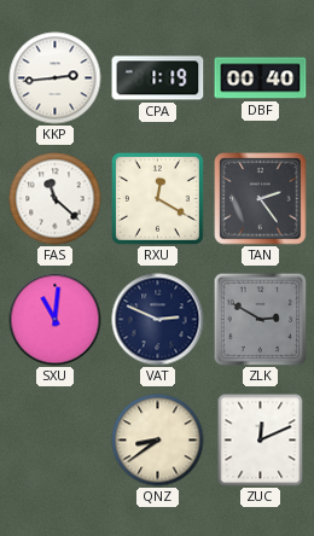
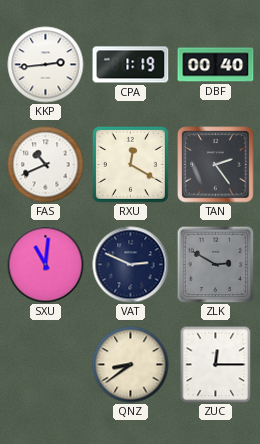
FAS: 11:22 -> 10:41
ZUC: 12:11 -> 12:15
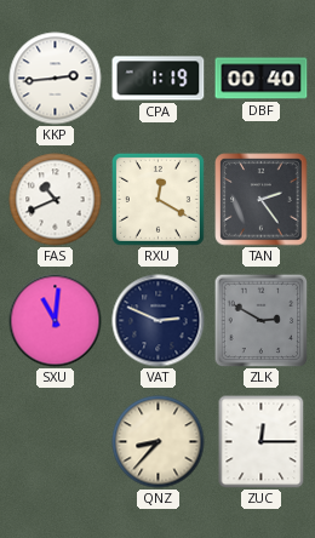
QNZ: 8:39 -> 8:37
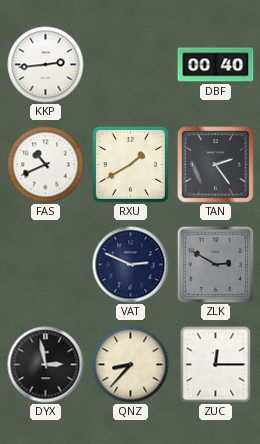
CPA: 1:19 -> none
RXU: 12:20 -> 1:40
SXU: 11:01 -> none
DYX: none -> 2:58
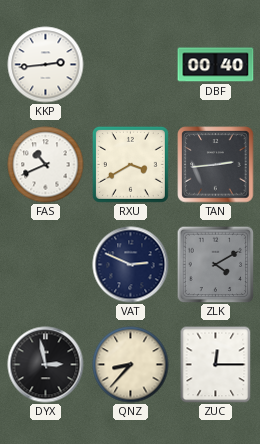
RXU: 1:40 -> 3:40
TAN: 2:24 -> 2:44
ZLK: 2:50 -> 4:10
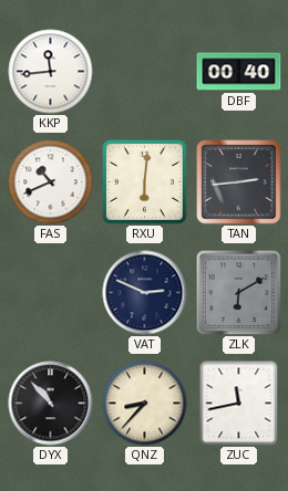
KKP: 2:44 -> 11:44
RXU: 3:40 -> 6:01
ZLK: 4:10 -> 6:10
DYX: 2:58 -> 10:53
ZUC: 12:15 -> 11:43
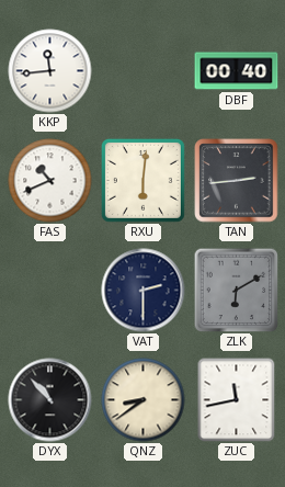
VAT: 2:49 -> 2:30
QNZ: 8:37 -> 8:39
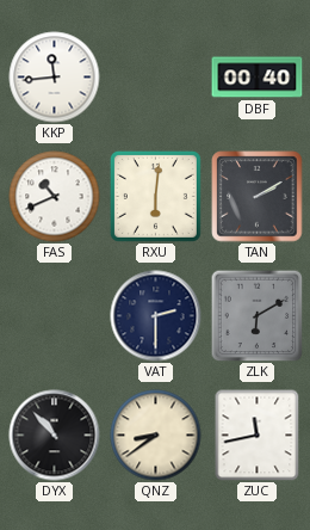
TAN: 2:44 -> 2:10
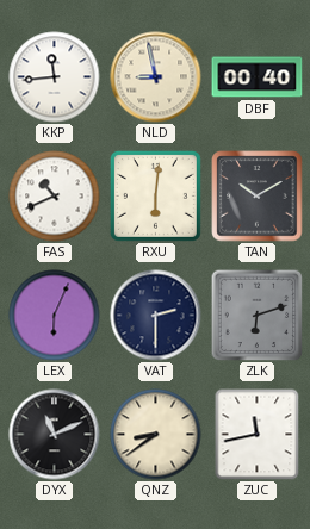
NLD: none -> 8:58
TAN: 2:10 -> 10:10
LEX: none -> 6:04
ZLK: 6:10 -> 6:12
DYX: 10:53 -> 11:11
